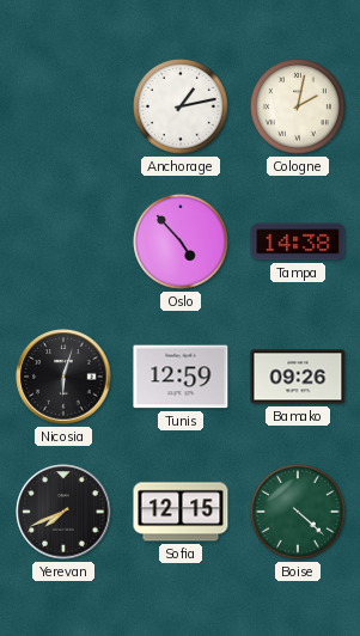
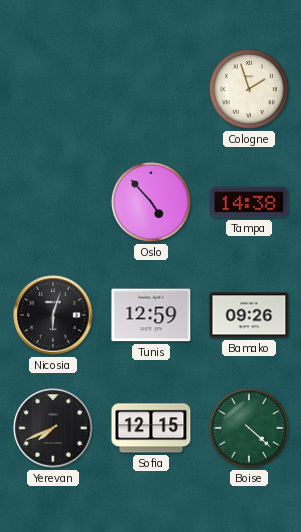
Anchorage: 1:13 -> none
Cologne: 2:02 -> 1:57
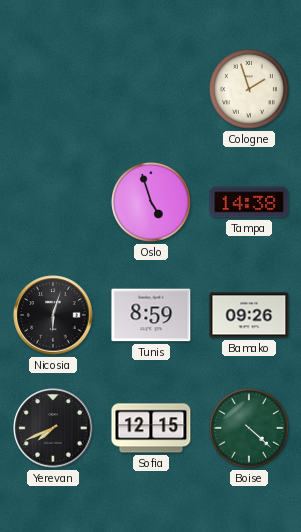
Oslo: 4:53 -> 4:57
Tunis: 12:59 -> 8:59
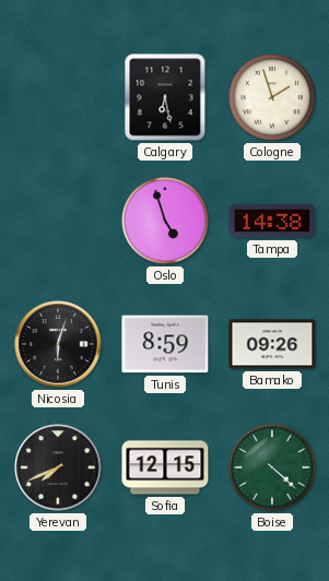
Calgary: none -> 6:28
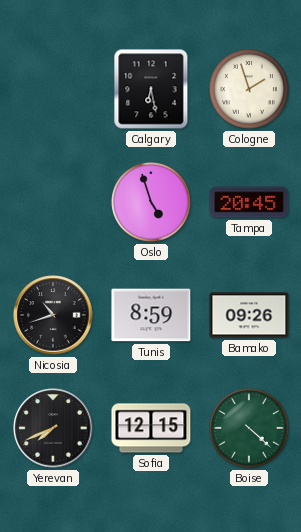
Tampa: 14:38 -> 20:45
Nicosia: 6:03 -> 10:42
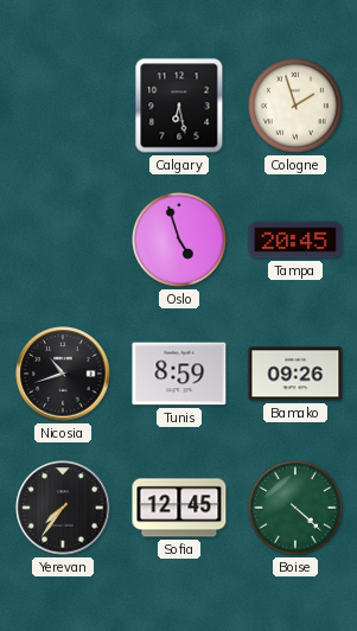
Yerevan: 7:41 -> 7:36
Sofia: 12:15 -> 12:45
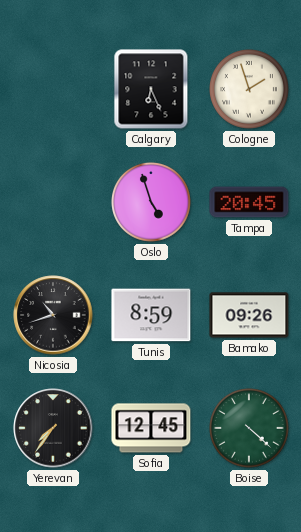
Calgary: 6:28 -> 6:26
